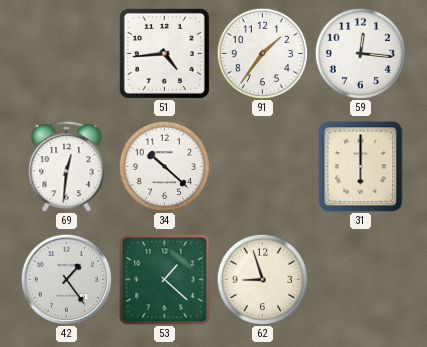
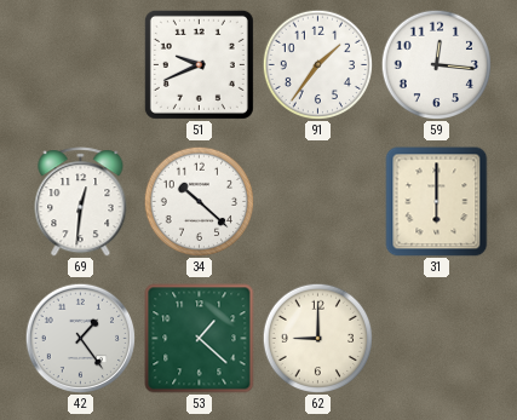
51: 4:44 -> 9:41
62: 8:57 -> 9:00
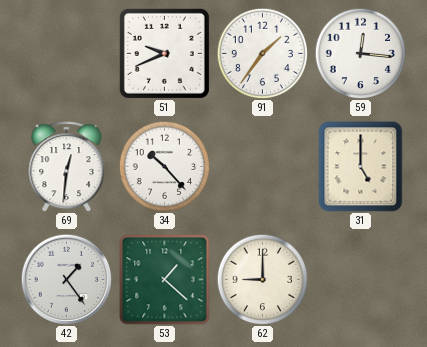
34: 10:22 -> 10:23
31: 6:00 -> 5:00
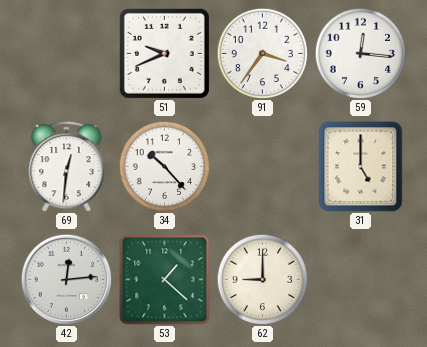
91: 1:36 -> 3:36
42: 1:24 -> 12:14
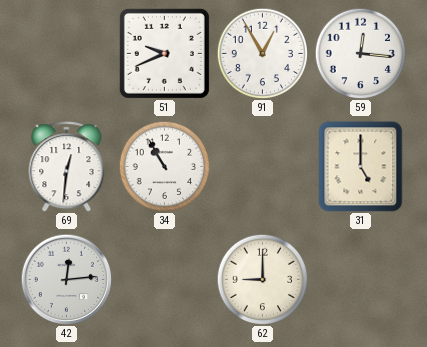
91: 3:36 -> 12:55
34: 10:23 -> 10:55
53: 1:22 -> none
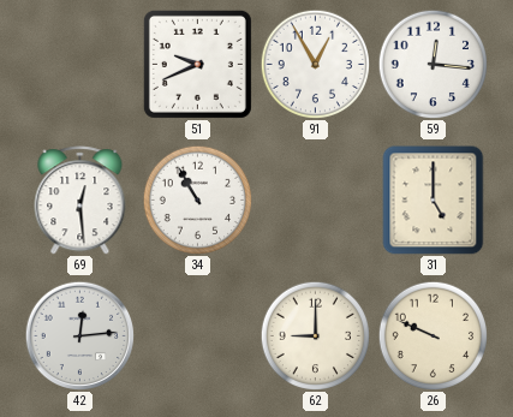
69: 12:31 -> 12:29
26: none -> 9:49
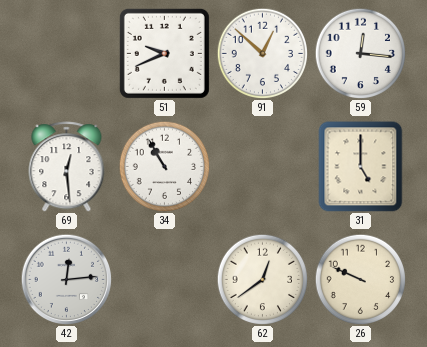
91: 12:55 -> 12:52
62: 9:00 -> 12:39
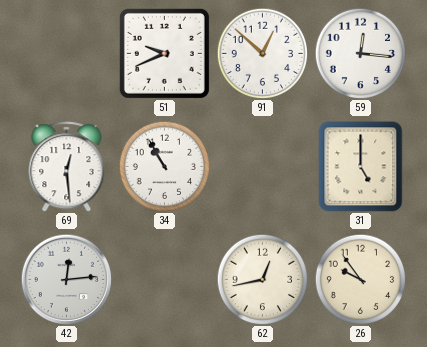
62: 12:39 -> 12:43
26: 9:49 -> 9:54
